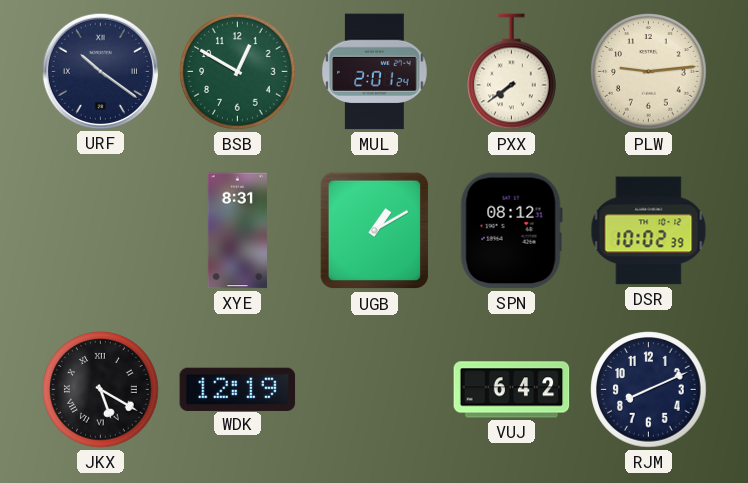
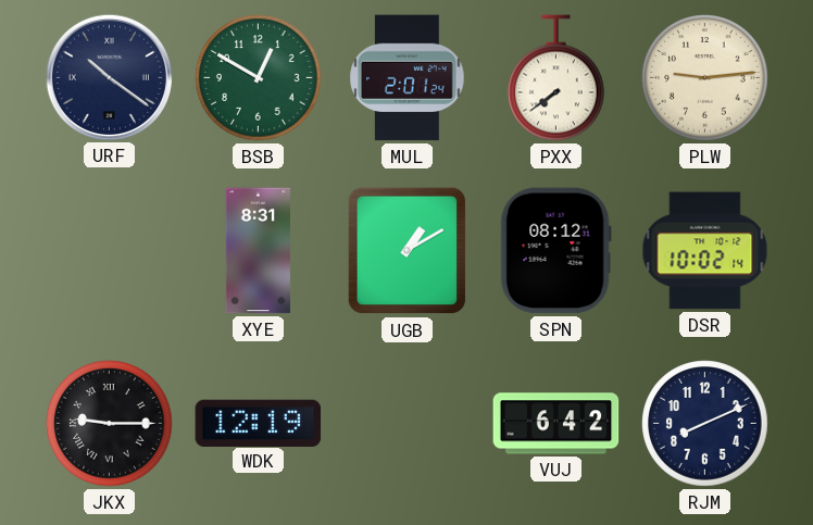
DSR: 10:02:39 -> 10:02:14
JKX: 5:20 -> 9:15
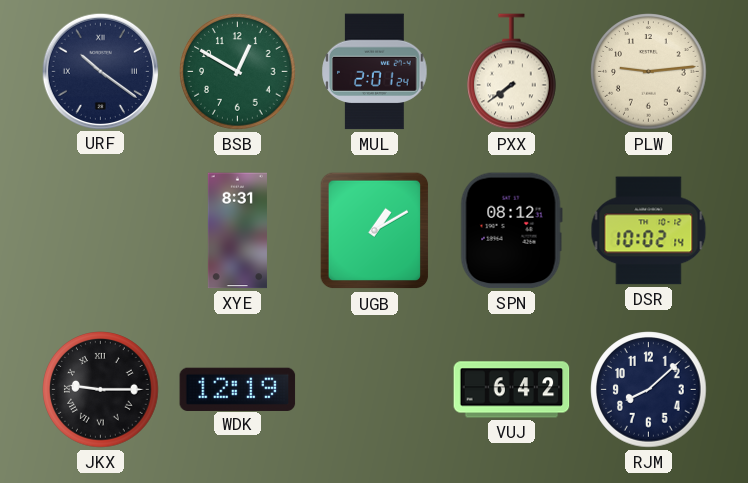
RJM: 8:11 -> 8:08
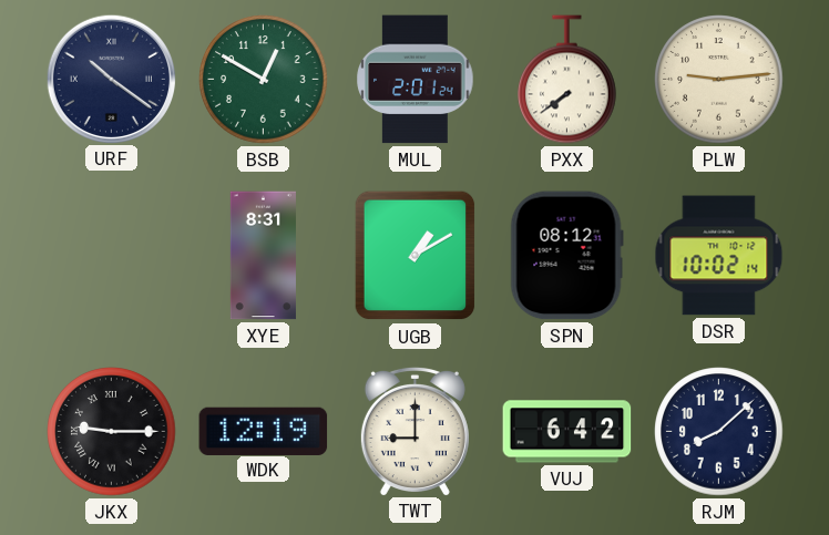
TWT: none -> 9:00
